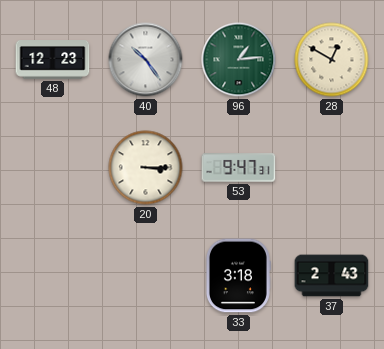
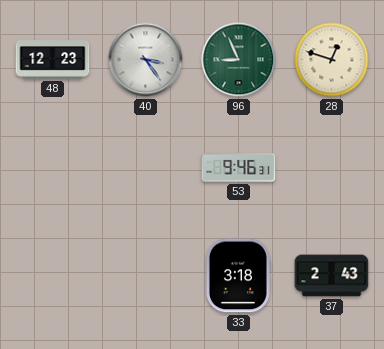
40: 10:24 -> 3:24
96: 1:14 -> 8:56
28: 12:50 -> 12:48
20: 3:15 -> none
53: 9:47 -> 9:46
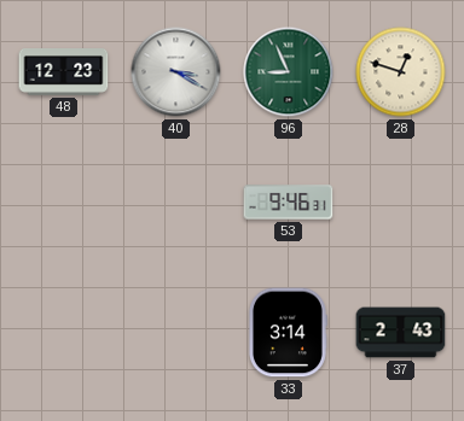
40: 3:24 -> 3:20
33: 3:18 -> 3:14
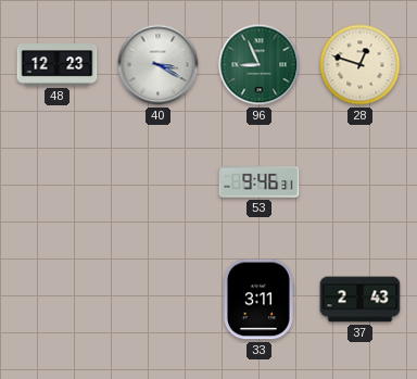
33: 3:14 -> 3:11
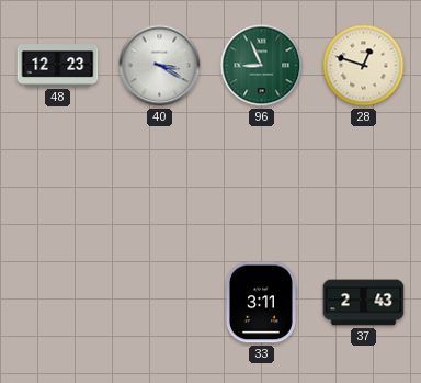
53: 9:46 -> none
